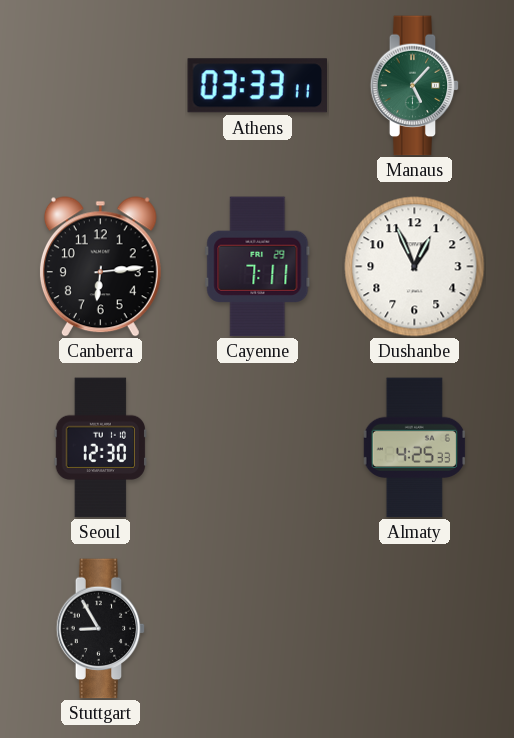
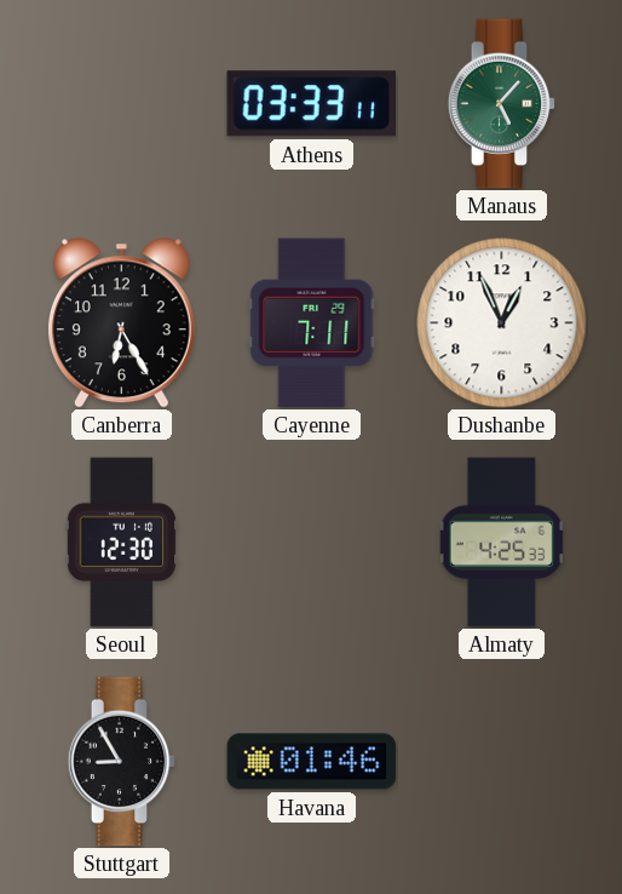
Canberra: 6:14 -> 6:25
Havana: none -> 01:46
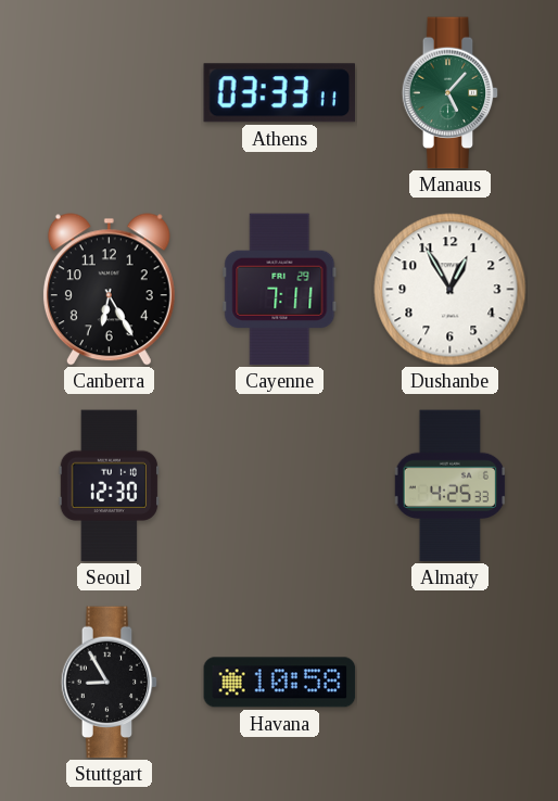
Dushanbe: 12:56 -> 12:55
Havana: 01:46 -> 10:58
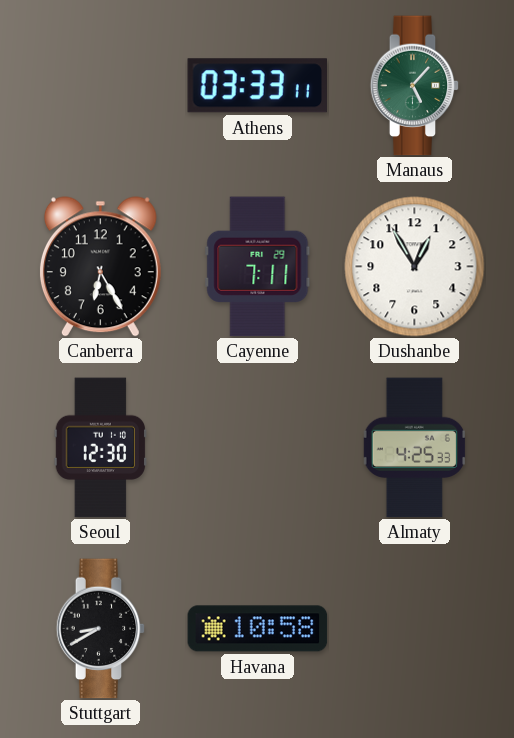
Stuttgart: 8:55 -> 8:40
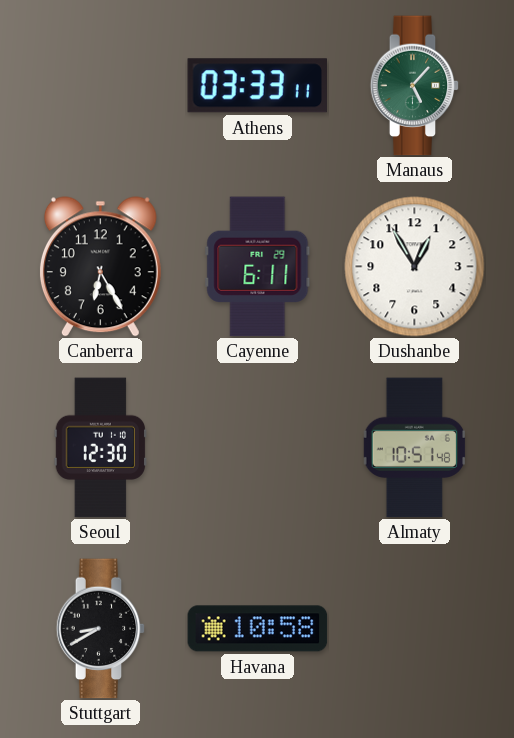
Cayenne: 7:11 -> 6:11
Almaty: 4:25 -> 10:51
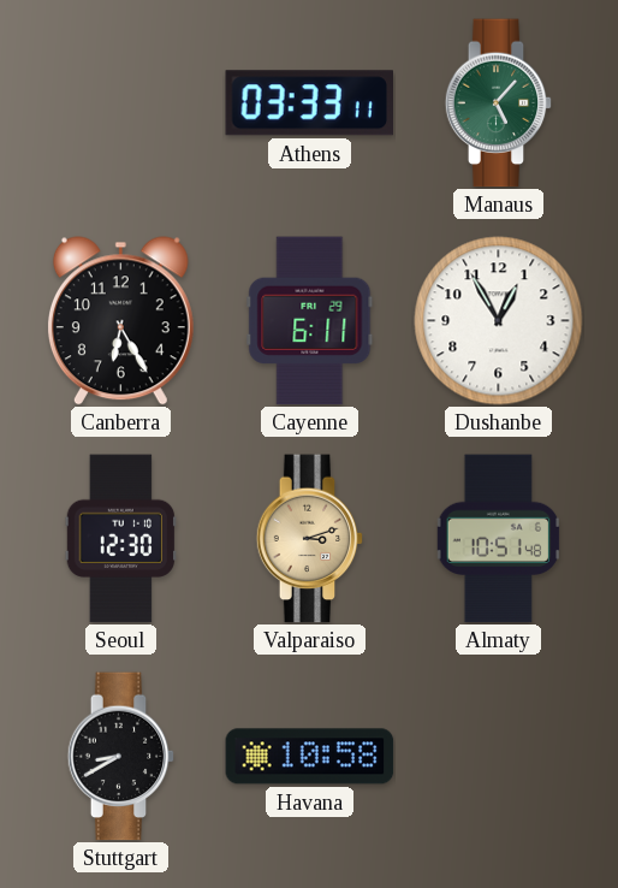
Valparaiso: none -> 3:12
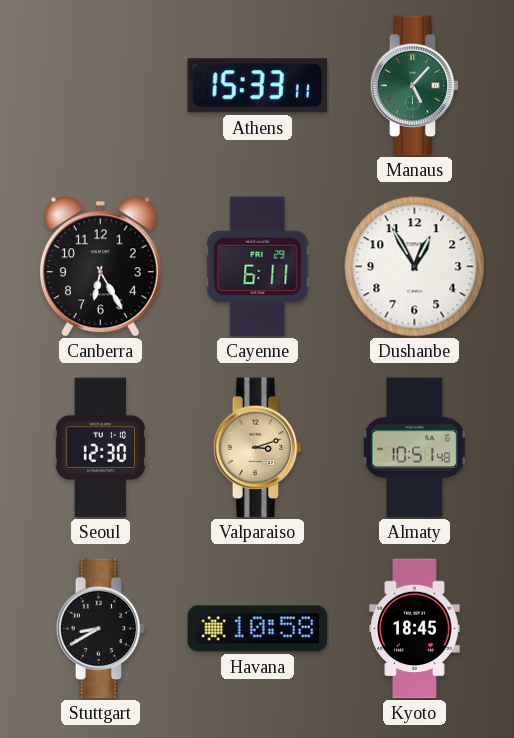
Athens: 03:33 -> 15:33
Kyoto: none -> 18:45
